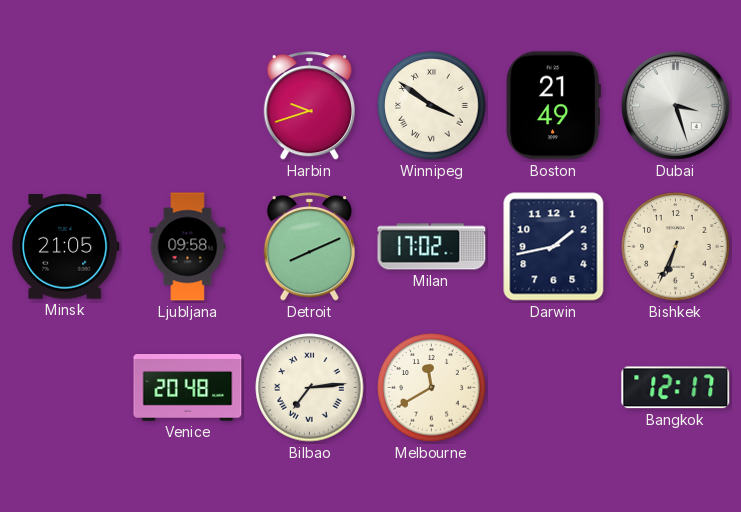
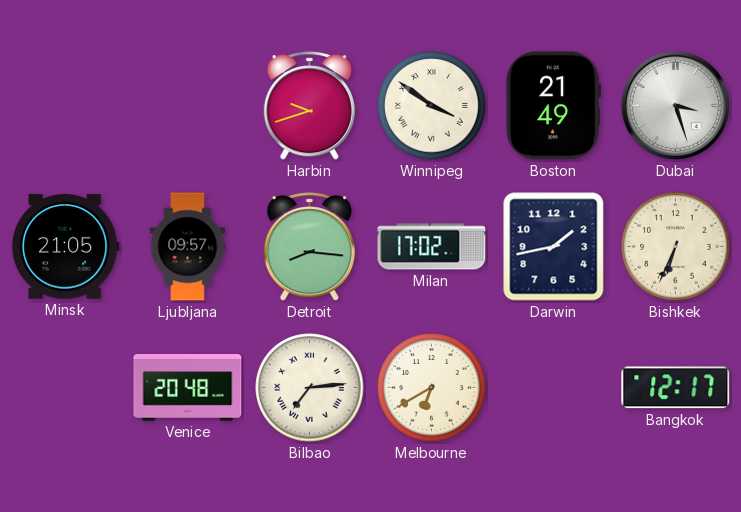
Ljubljana: 09:58 -> 09:57
Detroit: 8:11 -> 8:16
Melbourne: 11:40 -> 6:40
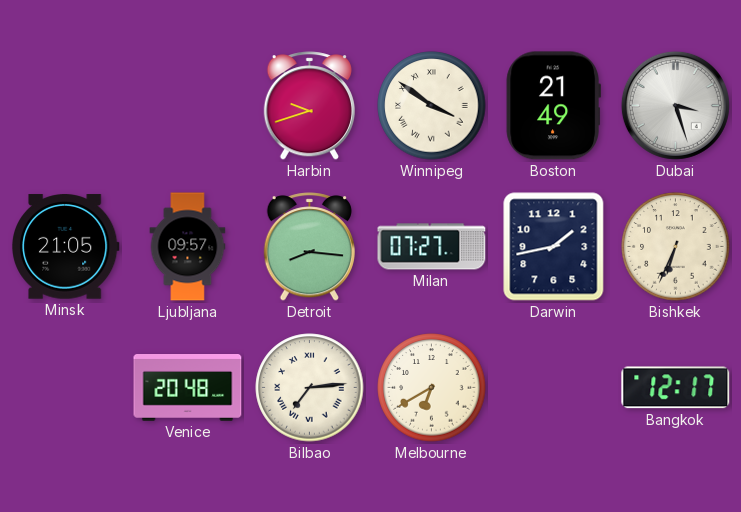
Milan: 17:02 -> 07:27
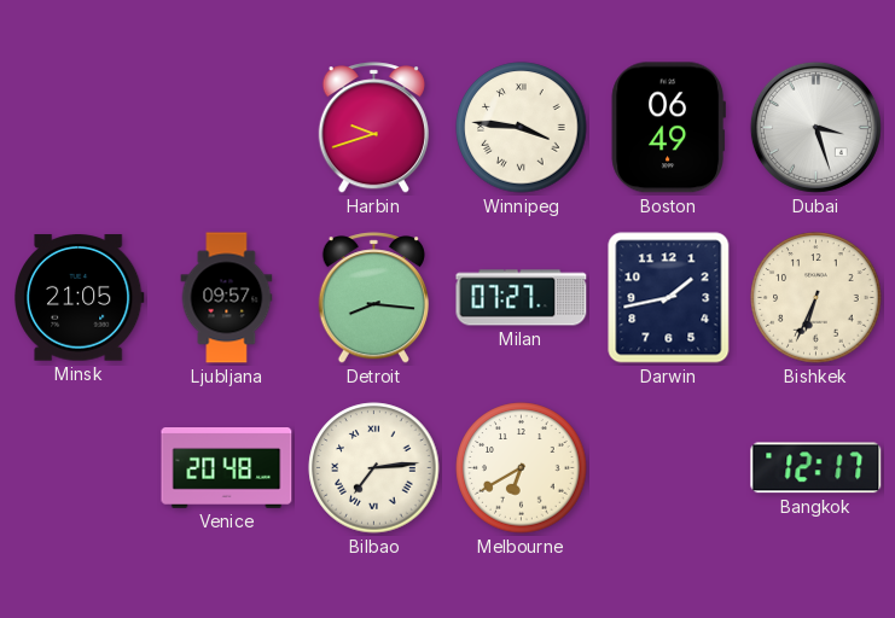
Winnipeg: 3:51 -> 3:46
Boston: 21:49 -> 06:49
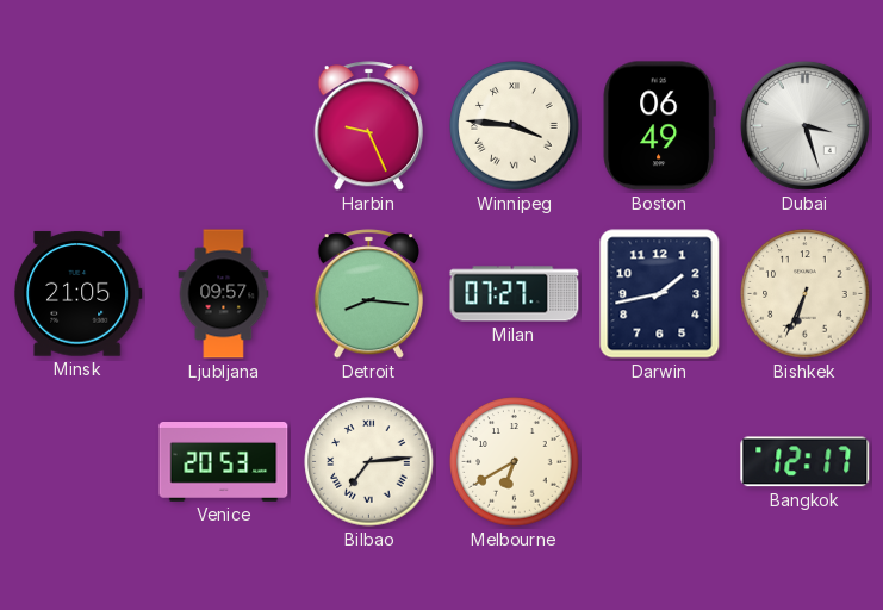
Harbin: 9:42 -> 9:26
Venice: 20:48 -> 20:53
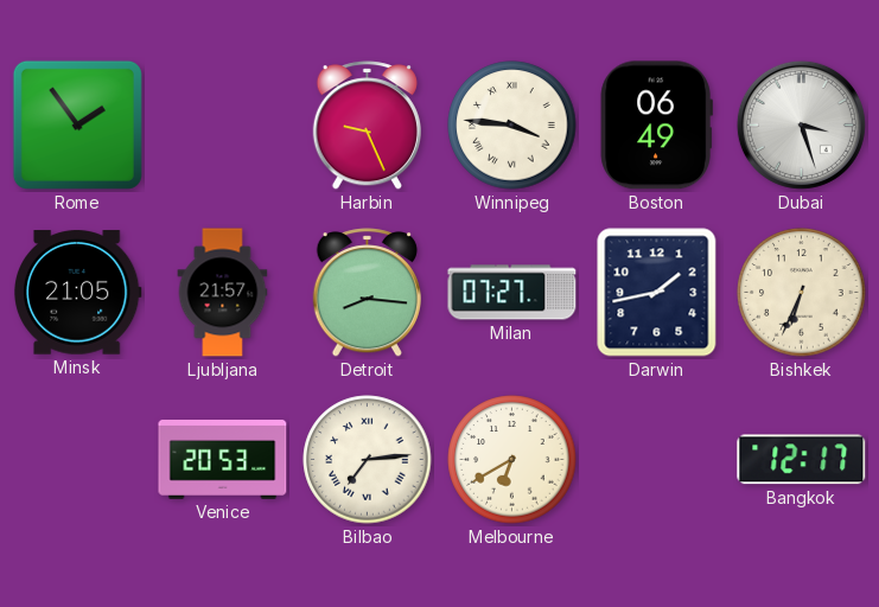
Rome: none -> 1:54
Ljubljana: 09:57 -> 21:57
